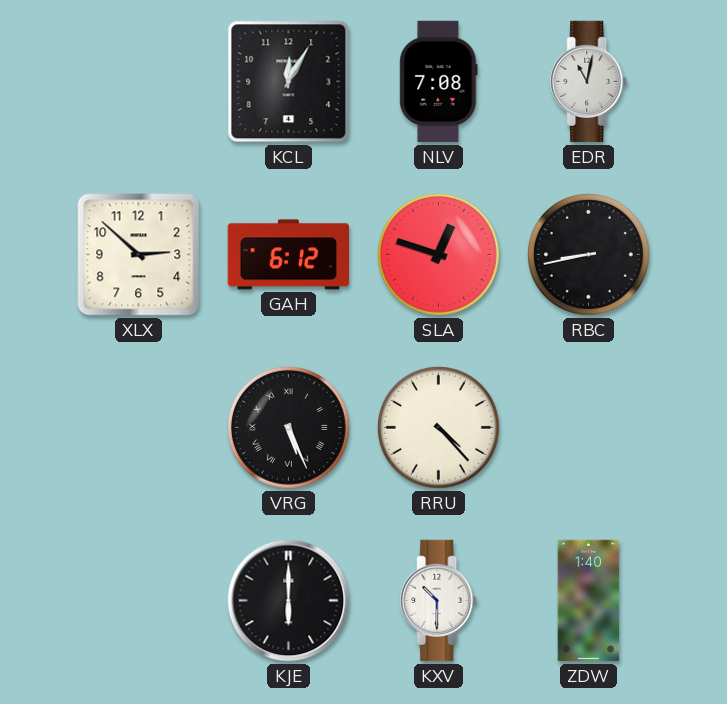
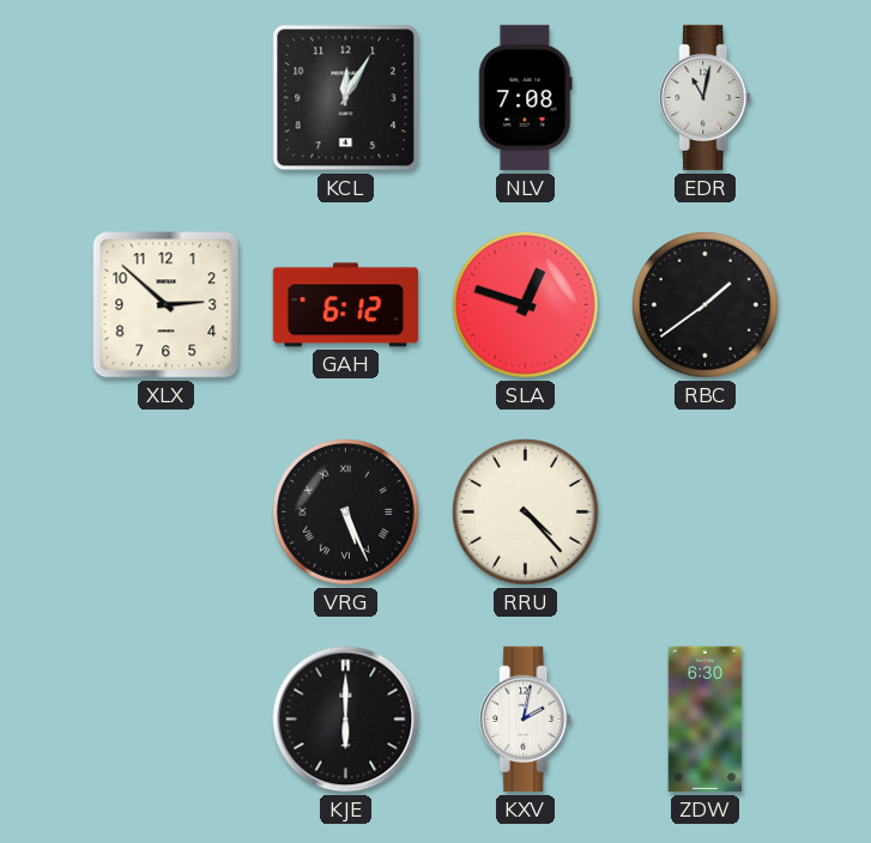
RBC: 8:43 -> 1:39
KXV: 10:30 -> 2:02
ZDW: 1:40 -> 6:30
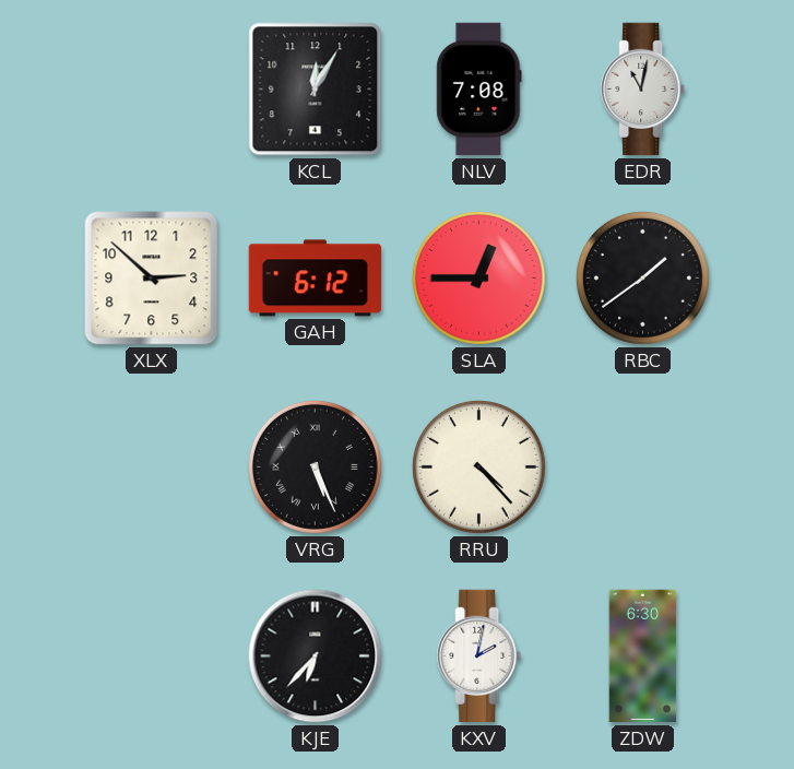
SLA: 12:48 -> 12:45
KJE: 6:00 -> 6:37
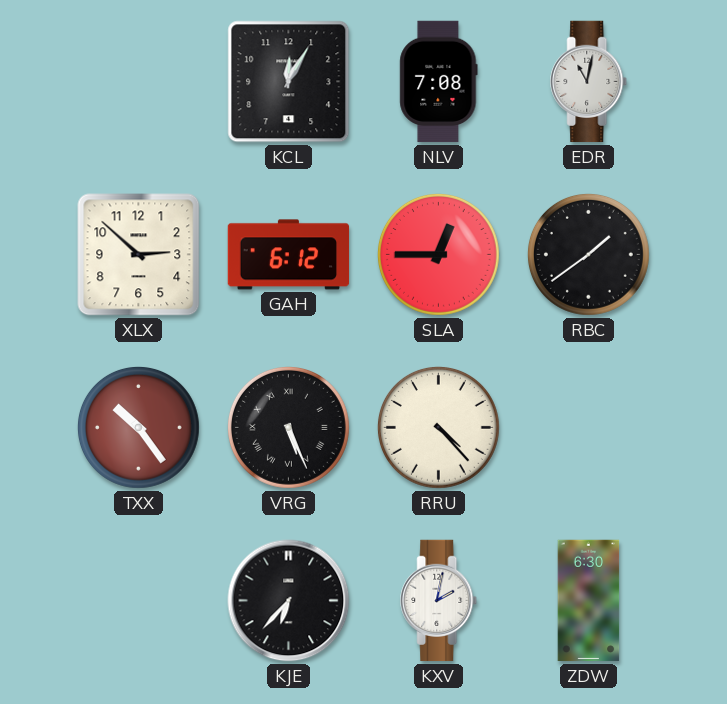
TXX: none -> 10:24
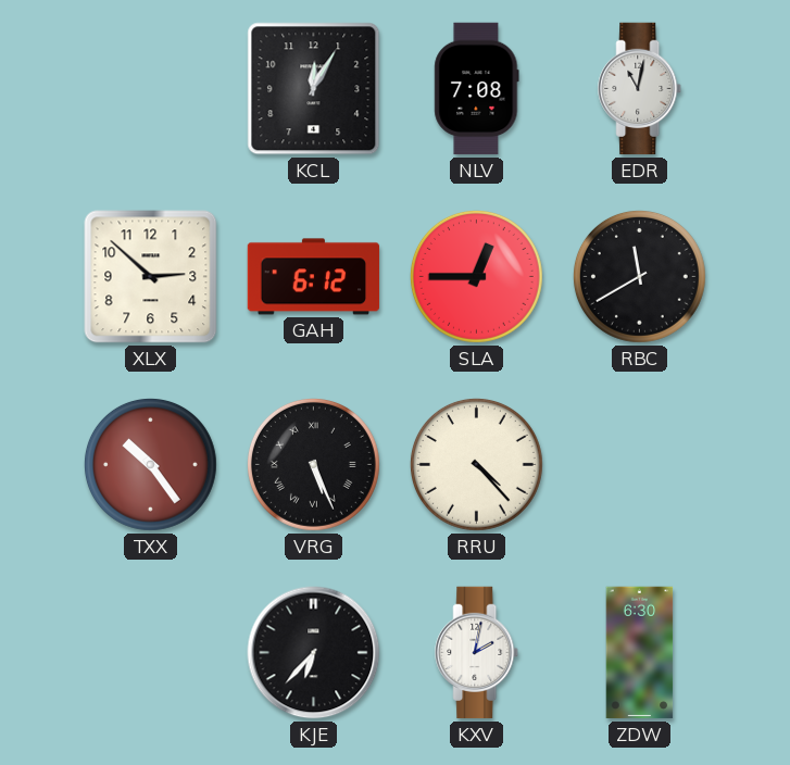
RBC: 1:39 -> 11:40
